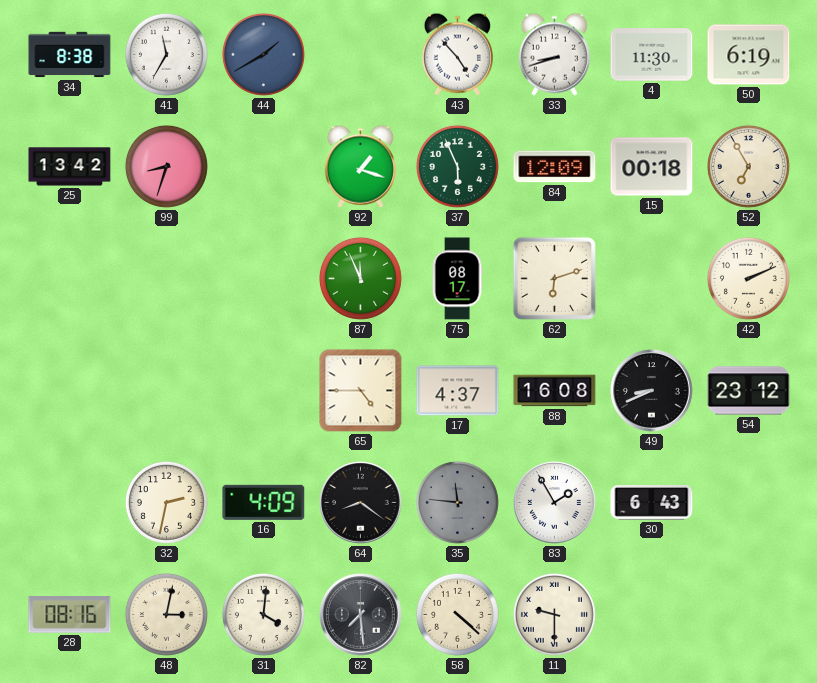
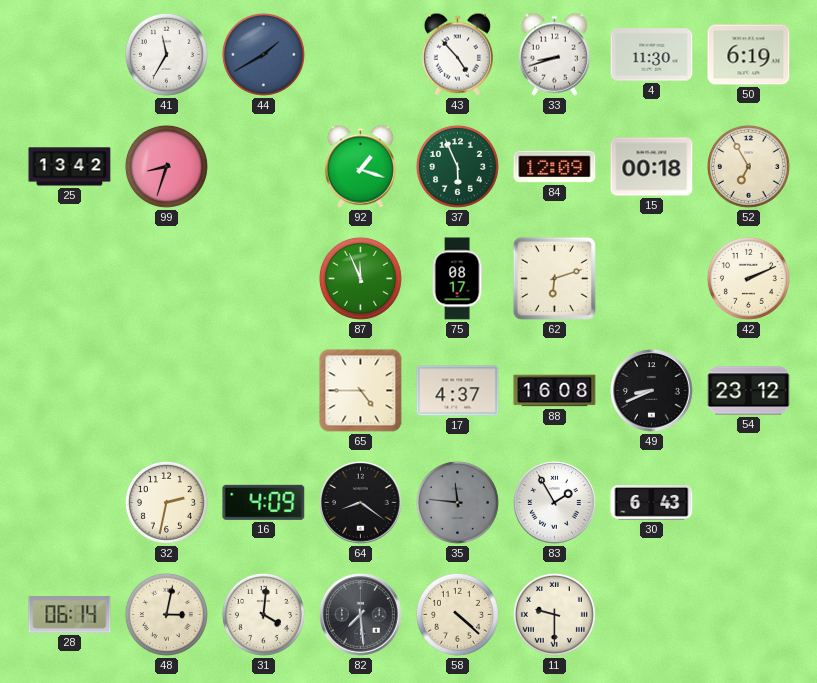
34: 8:38 -> none
28: 08:16 -> 06:14
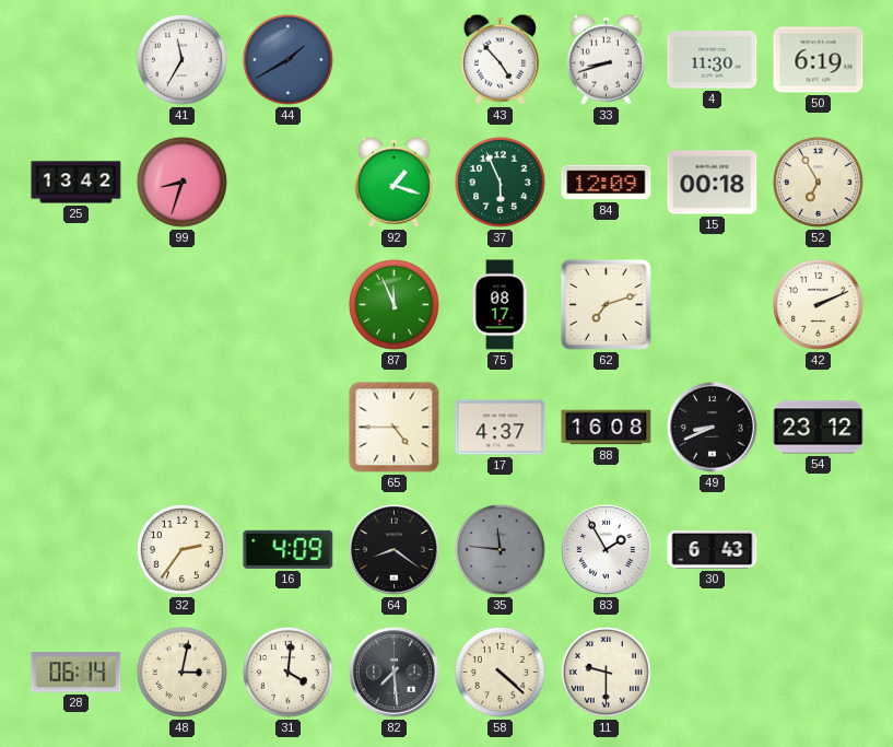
62: 6:12 -> 7:12
32: 2:32 -> 2:36
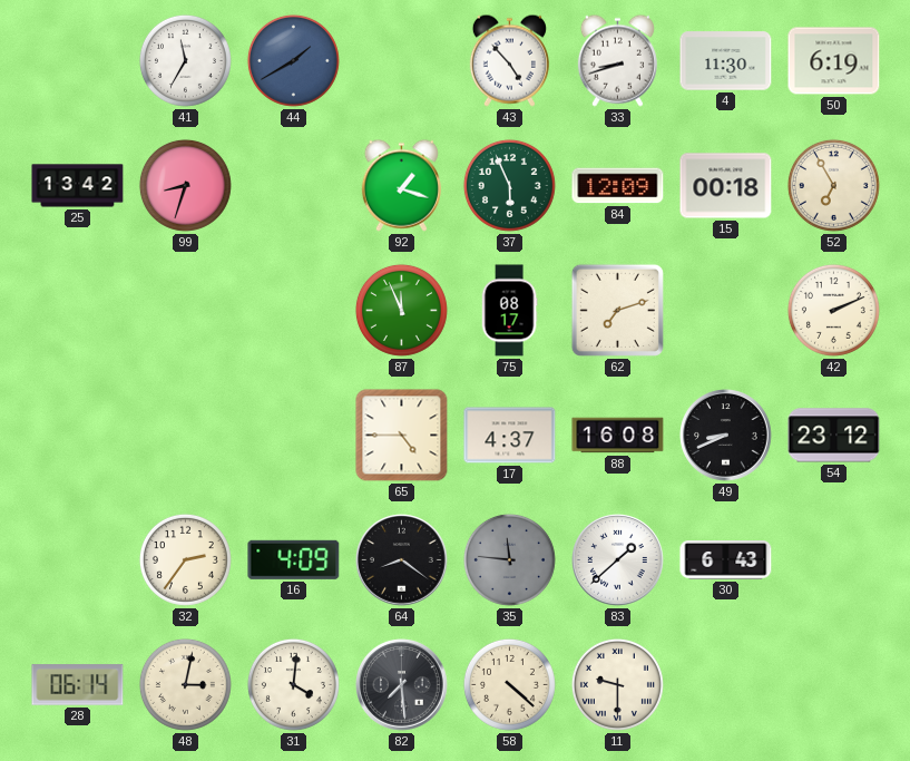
83: 1:55 -> 1:38
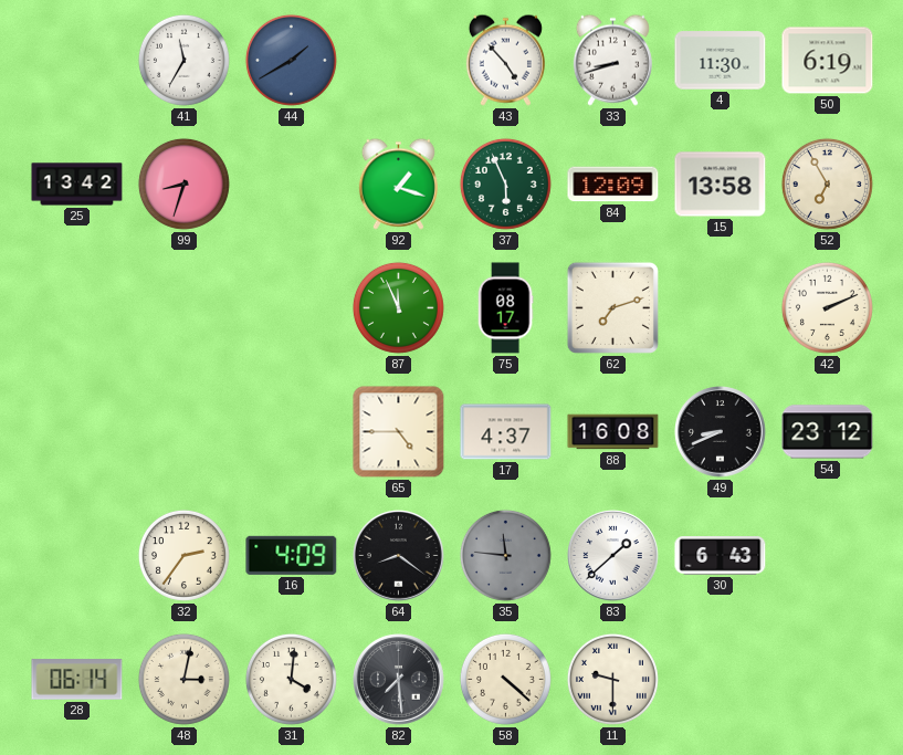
15: 00:18 -> 13:58
